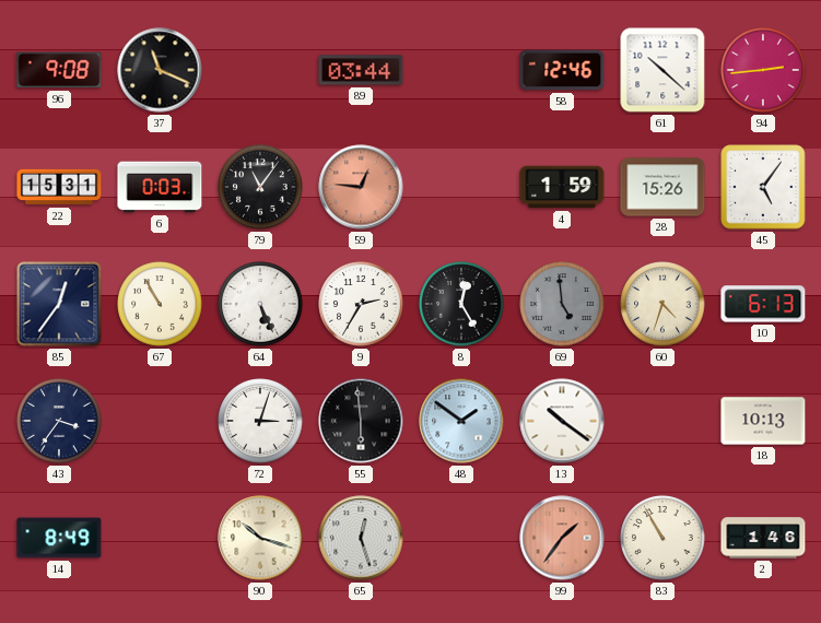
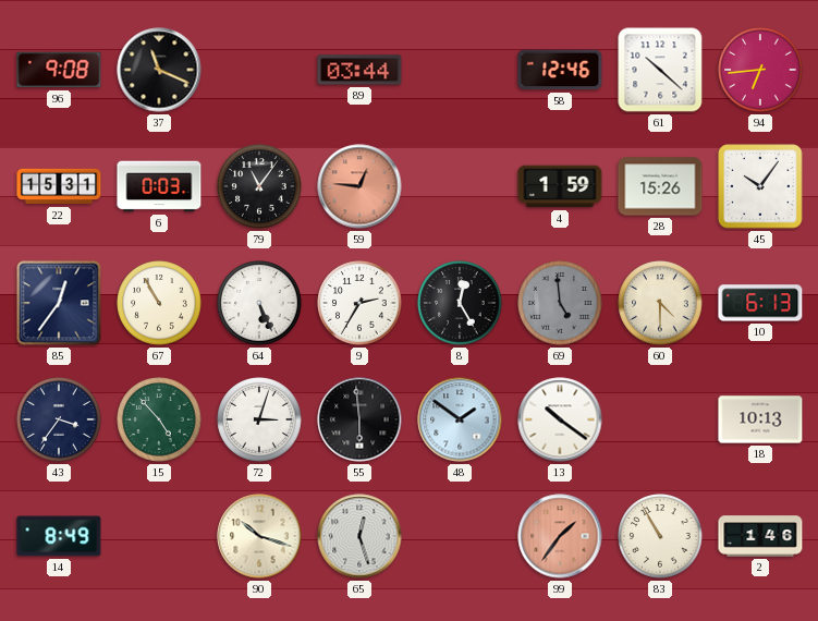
94: 2:44 -> 6:44
45: 5:06 -> 10:06
60: 4:33 -> 4:30
15: none -> 4:53
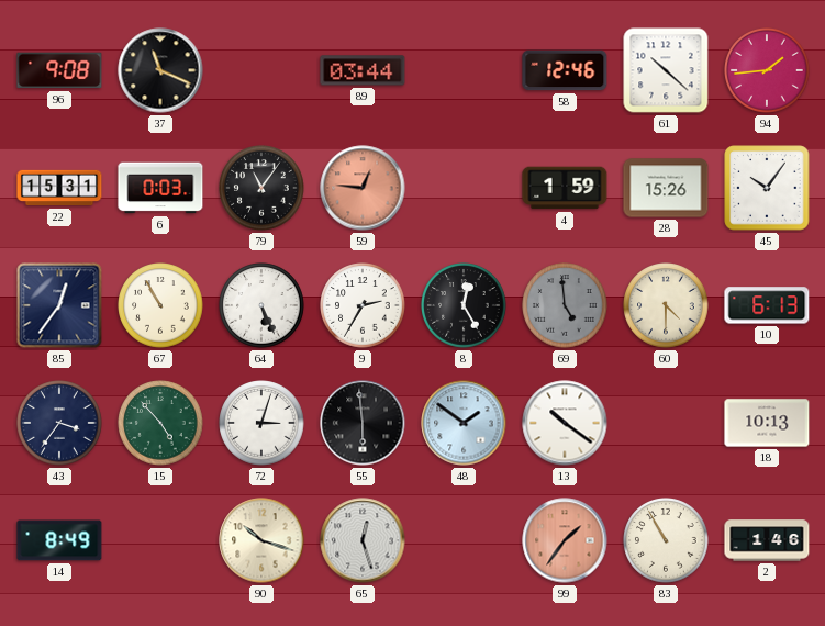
94: 6:44 -> 1:44
